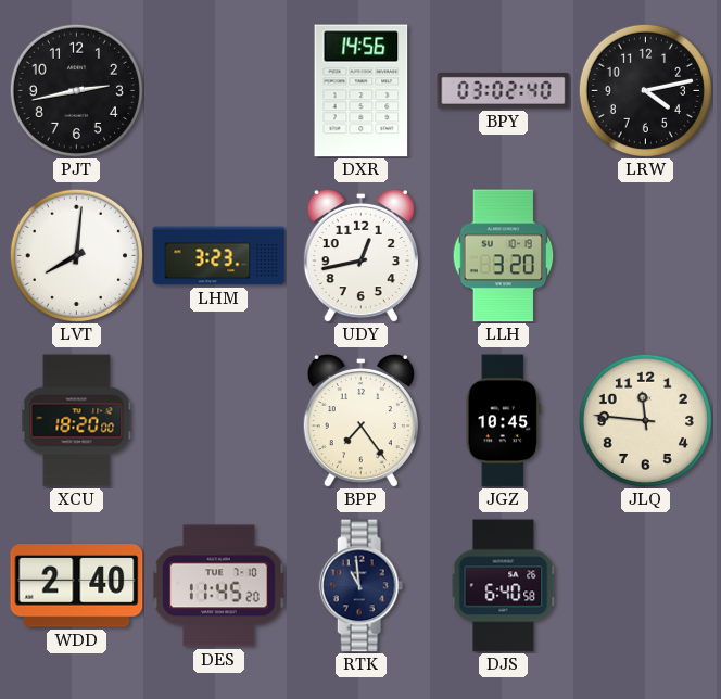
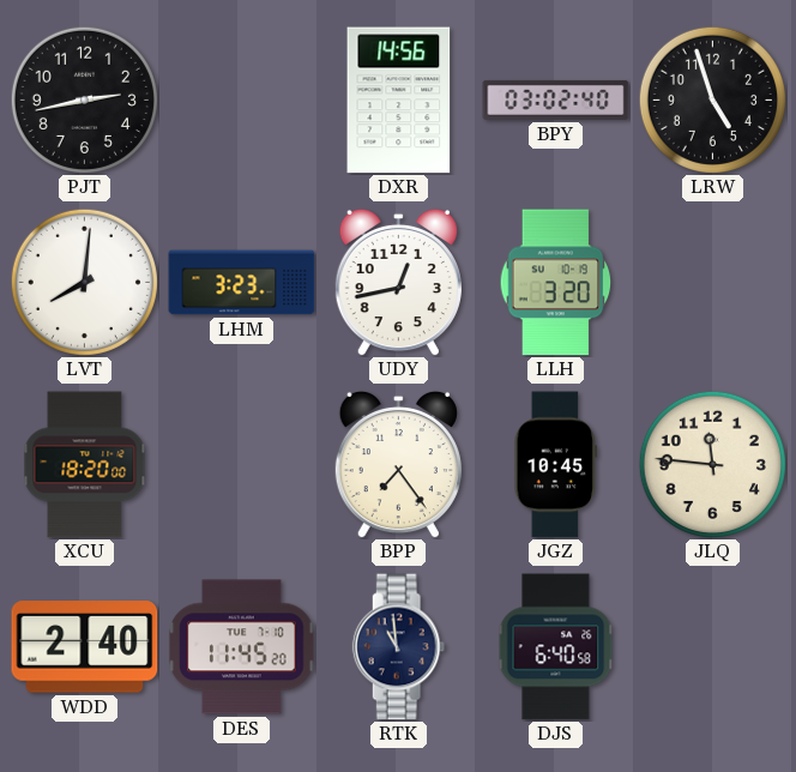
LRW: 4:13 -> 4:57
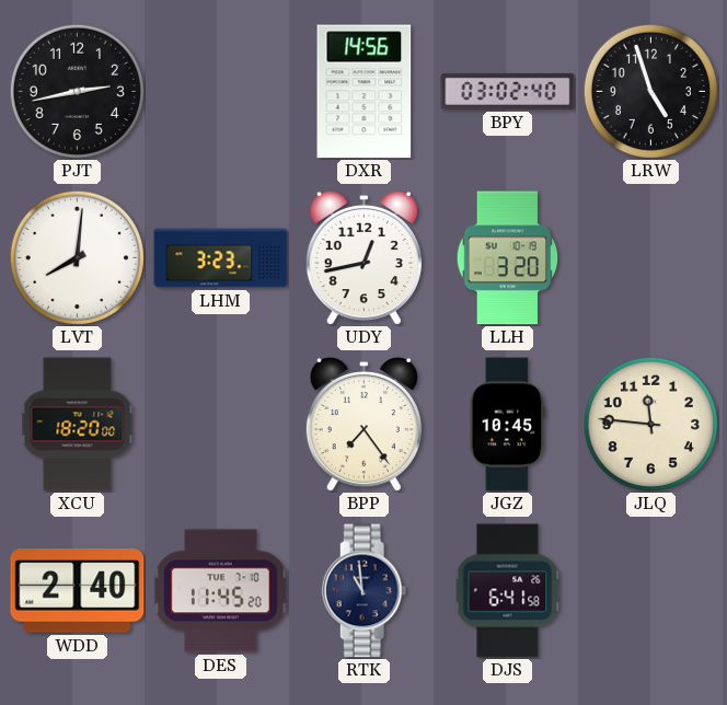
DJS: 6:40 -> 6:41
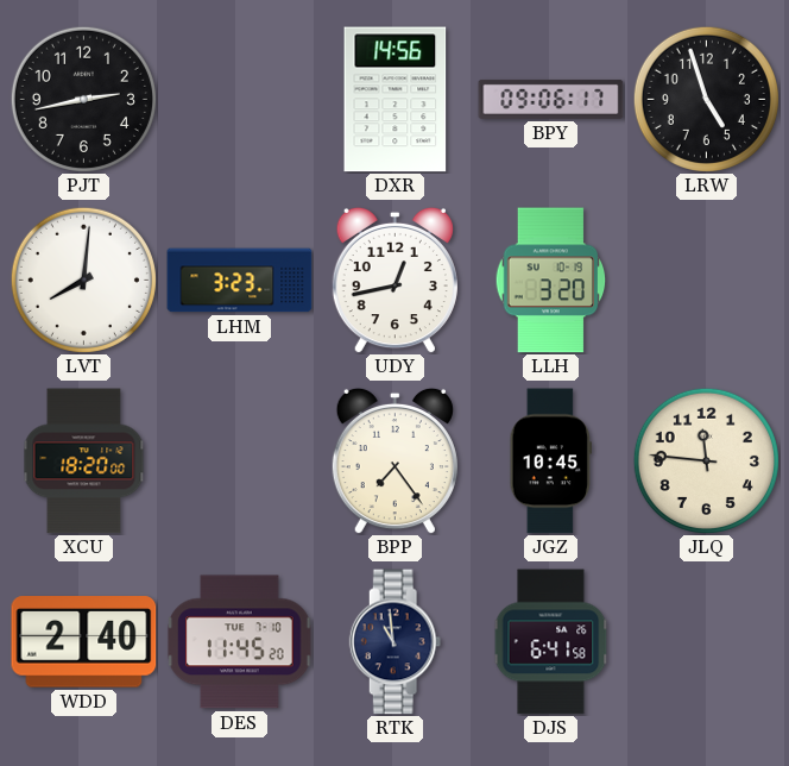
BPY: 03:02 -> 09:06
